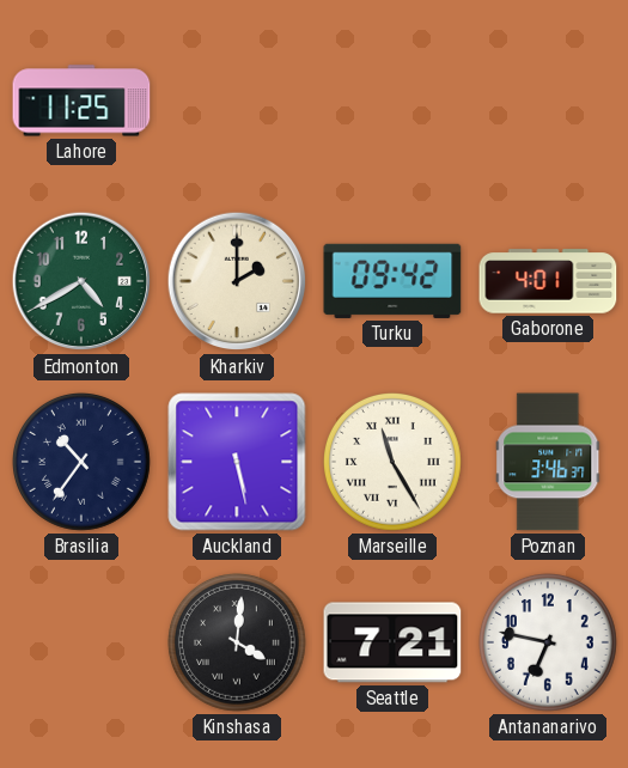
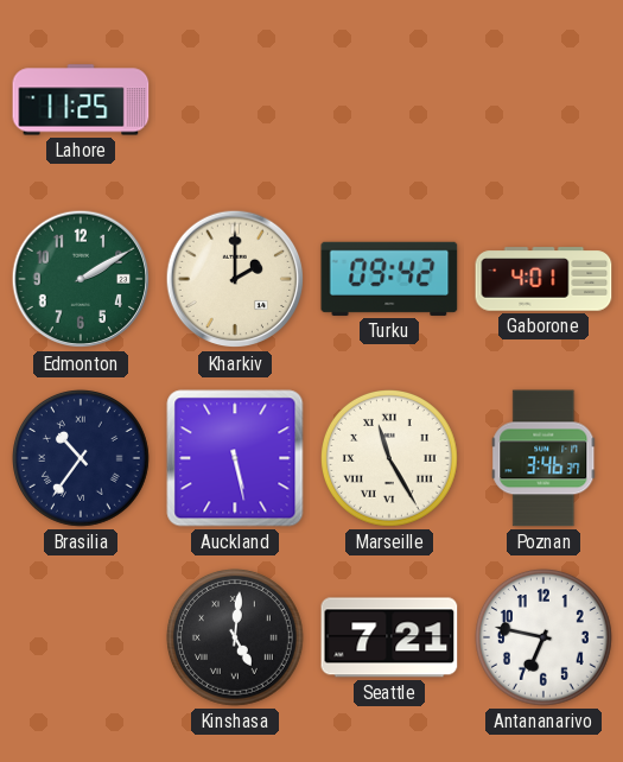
Edmonton: 4:40 -> 2:10
Kinshasa: 4:01 -> 5:01
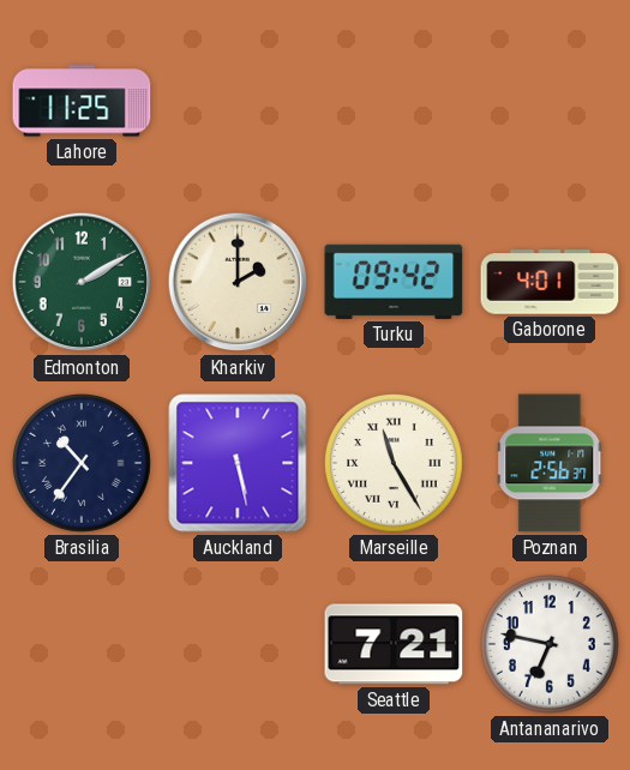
Poznan: 3:46 -> 2:56
Kinshasa: 5:01 -> none
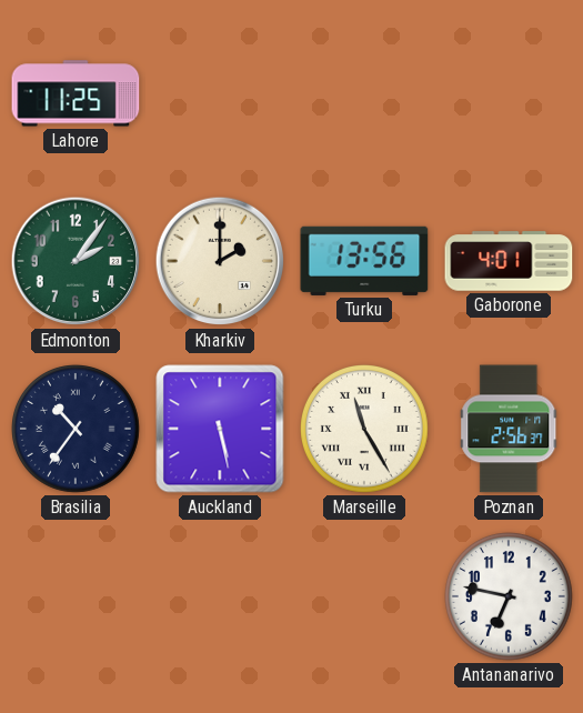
Edmonton: 2:10 -> 2:06
Turku: 09:42 -> 13:56
Seattle: 7:21 -> none
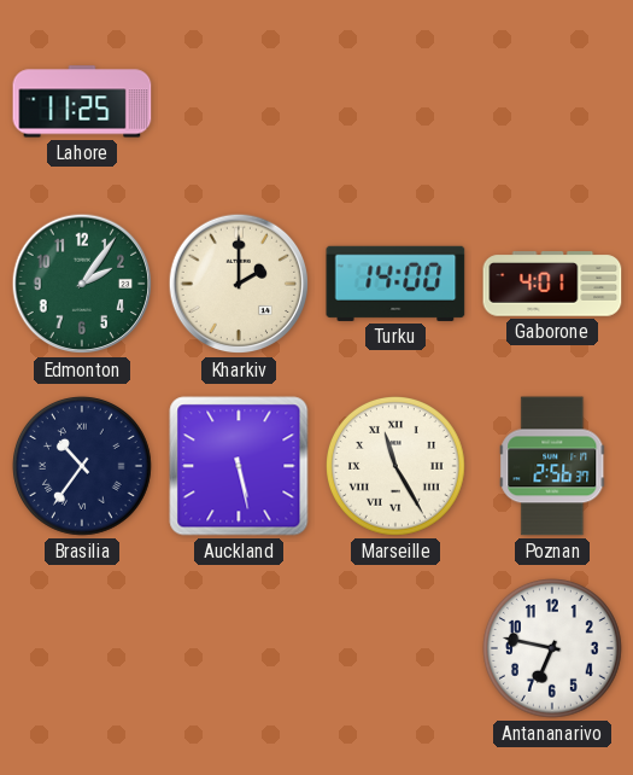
Turku: 13:56 -> 14:00
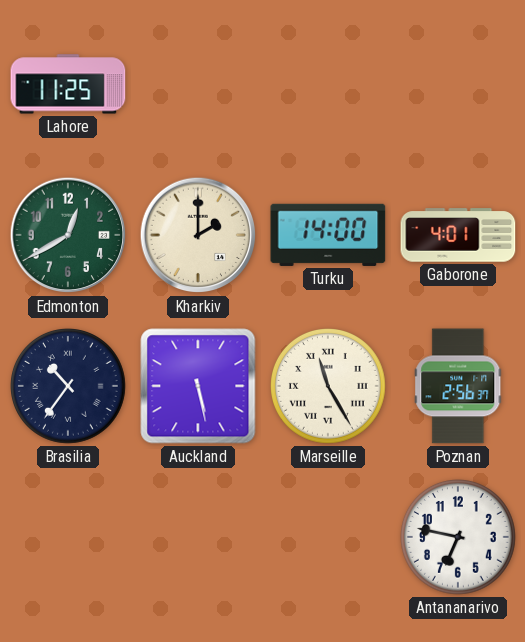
Edmonton: 2:06 -> 12:40
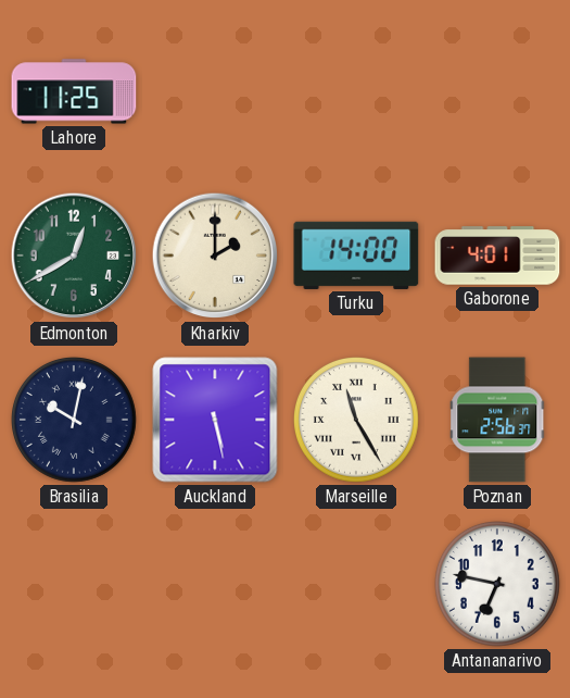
Brasilia: 10:36 -> 10:02
